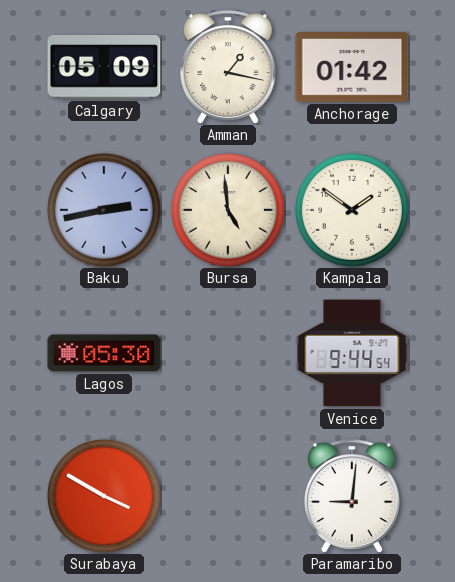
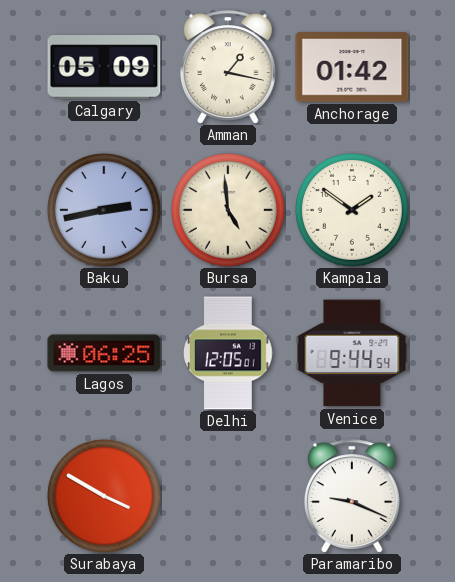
Lagos: 05:30 -> 06:25
Delhi: none -> 12:05
Paramaribo: 9:01 -> 9:19
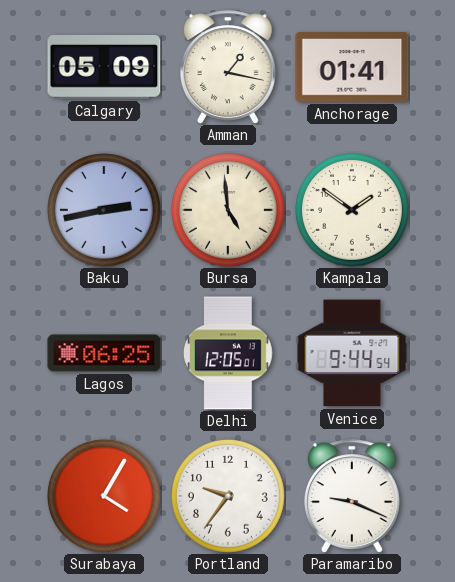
Anchorage: 01:42 -> 01:41
Surabaya: 3:50 -> 4:05
Portland: none -> 9:36
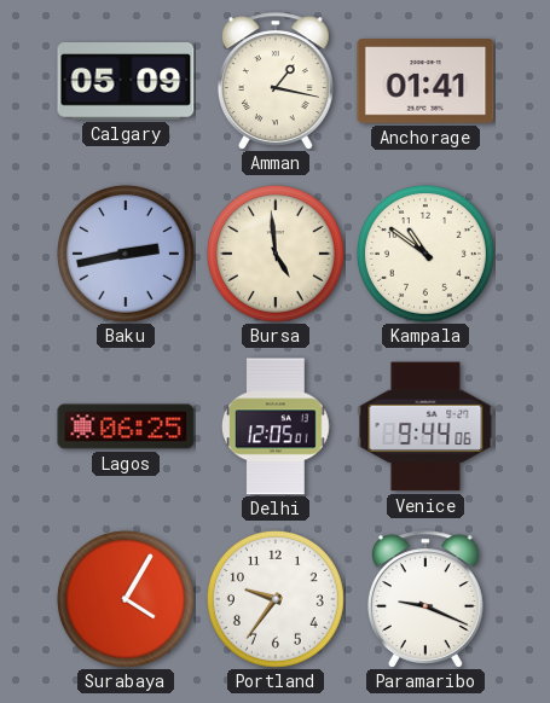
Kampala: 1:51 -> 10:51
Venice: 9:44:54 -> 9:44:06
